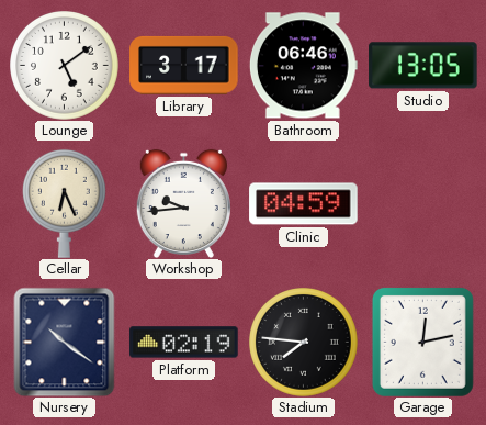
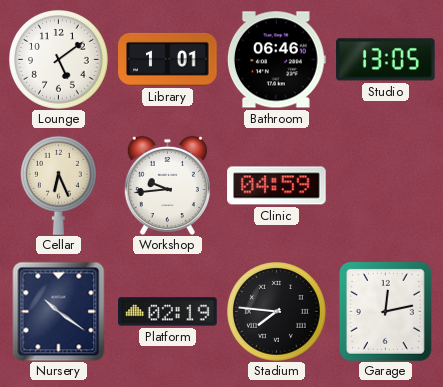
Library: 3:17 -> 1:01
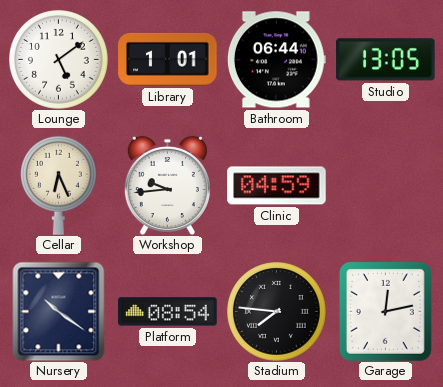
Bathroom: 06:46 -> 06:44
Platform: 02:19 -> 08:54
